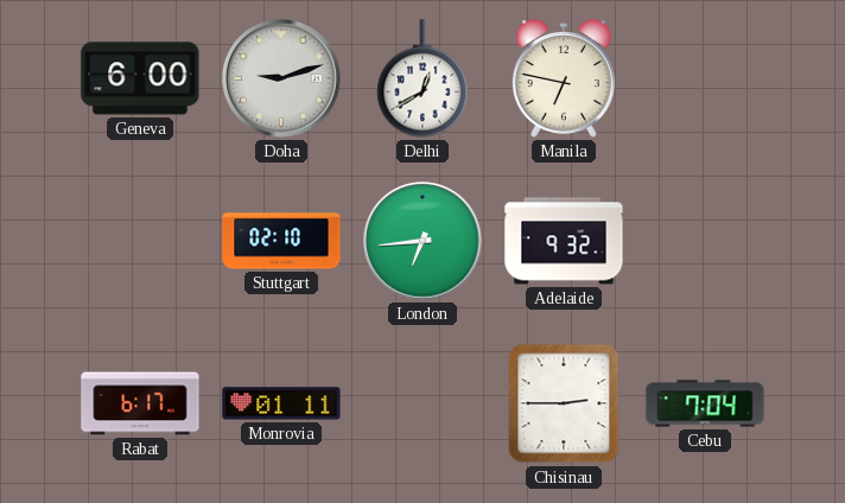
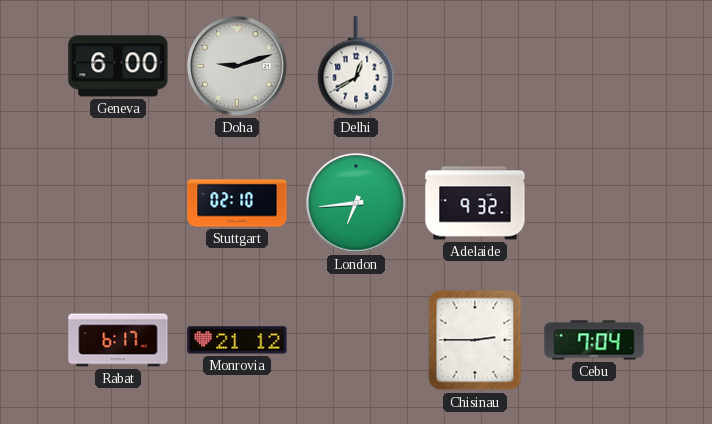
Manila: 6:47 -> none
Monrovia: 01:11 -> 21:12
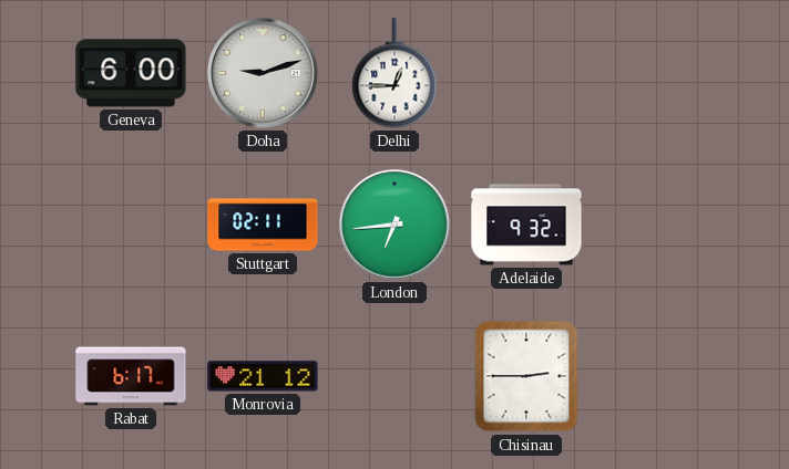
Delhi: 12:40 -> 12:45
Stuttgart: 02:10 -> 02:11
Cebu: 7:04 -> none
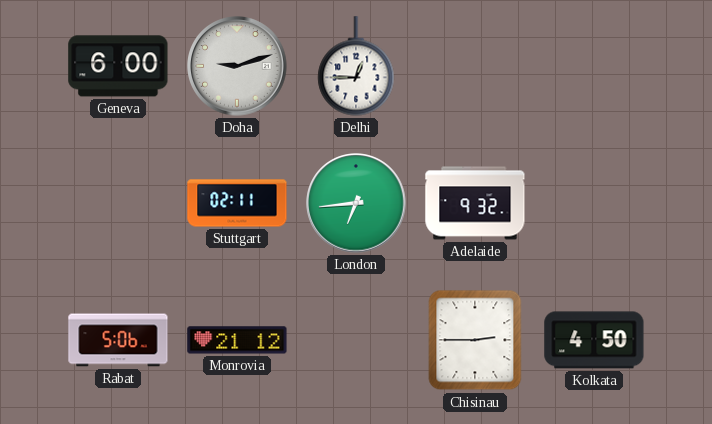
Rabat: 6:17 -> 5:06
Kolkata: none -> 4:50
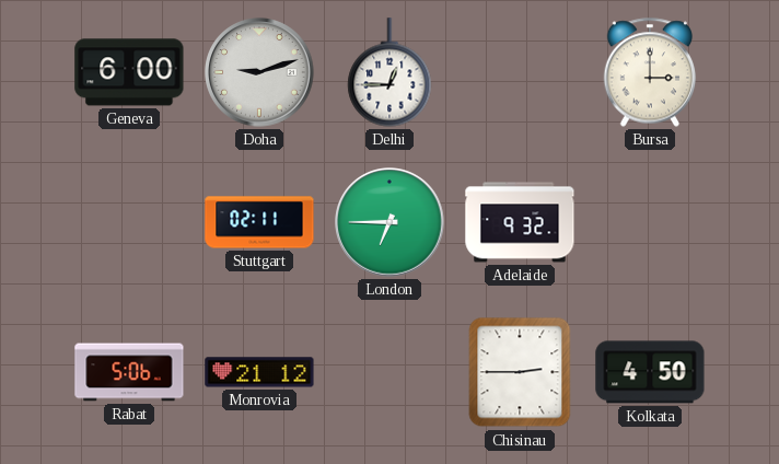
Bursa: none -> 3:00
London: 6:44 -> 6:45
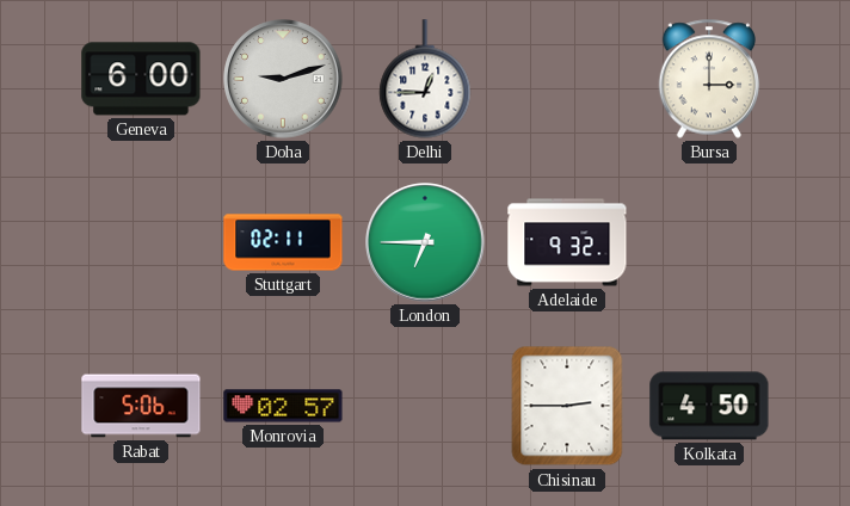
Monrovia: 21:12 -> 02:57
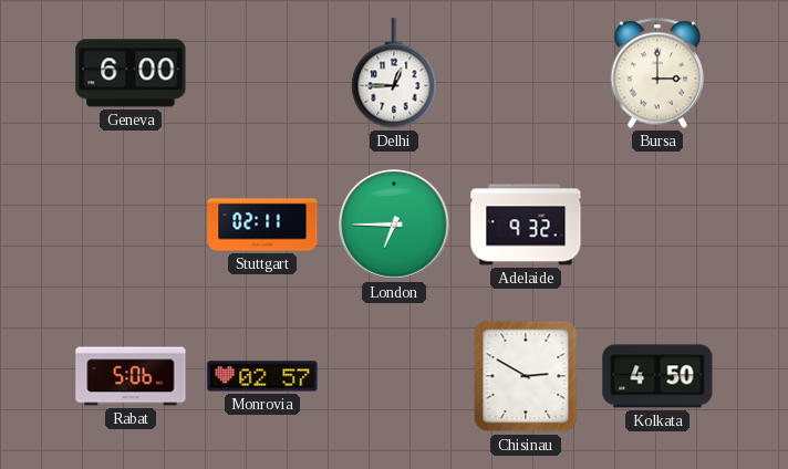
Doha: 9:12 -> none
Chisinau: 2:45 -> 2:50
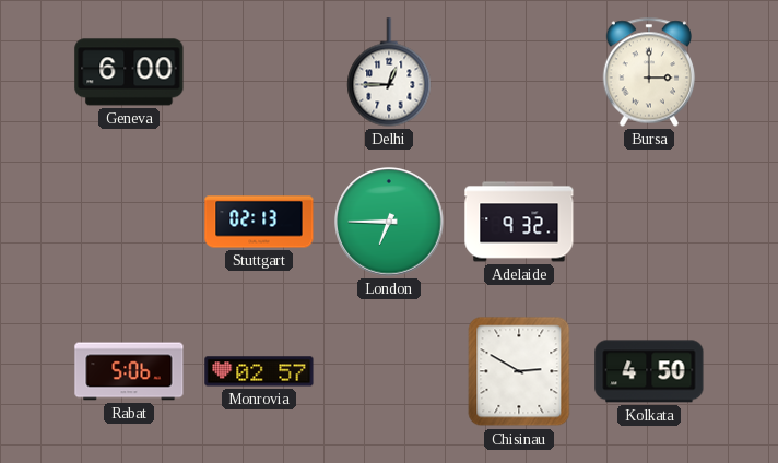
Stuttgart: 02:11 -> 02:13
